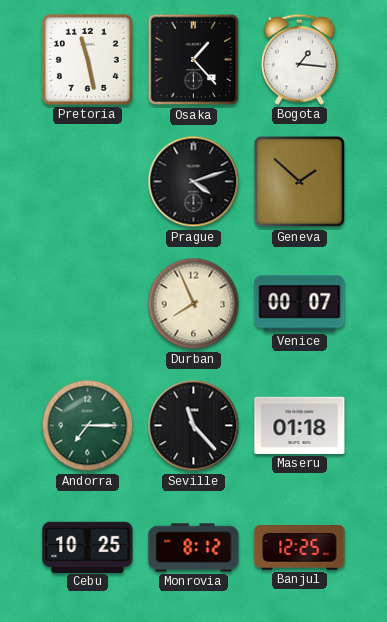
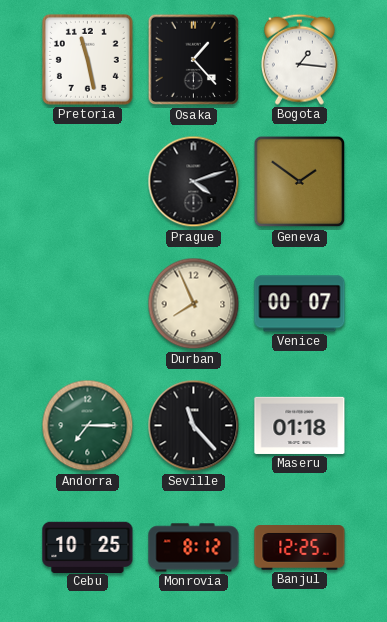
Geneva: 1:52 -> 1:51
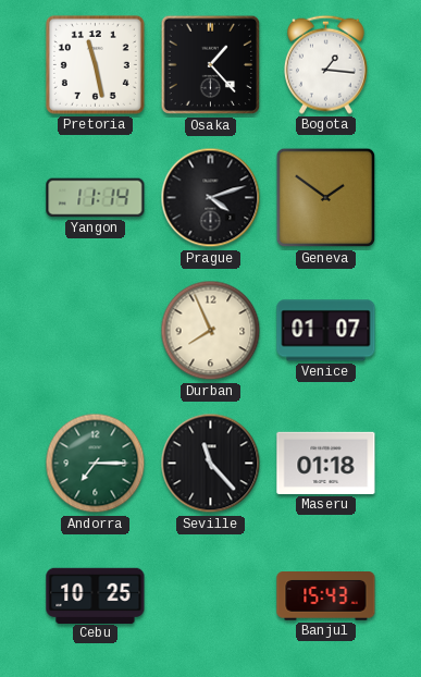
Yangon: none -> 11:14
Venice: 00:07 -> 01:07
Monrovia: 8:12 -> none
Banjul: 12:25 -> 15:43
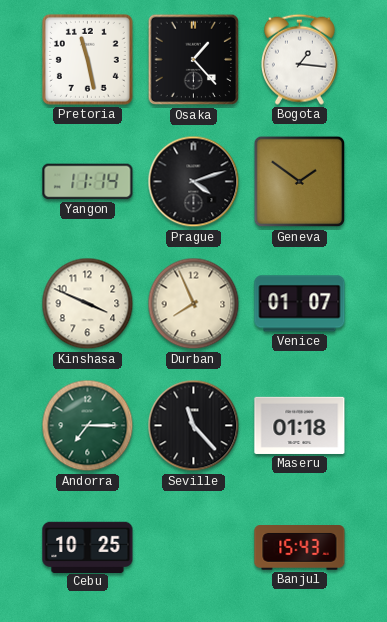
Kinshasa: none -> 3:49
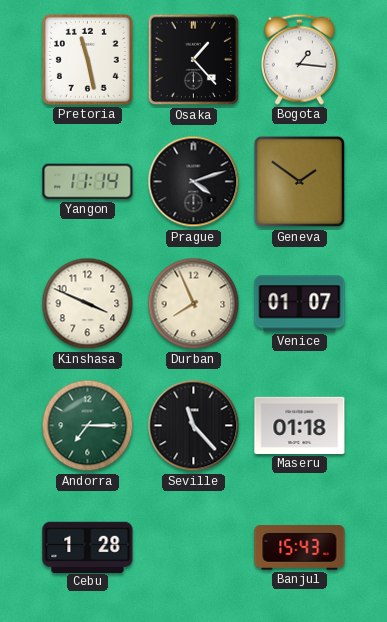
Cebu: 10:25 -> 1:28
